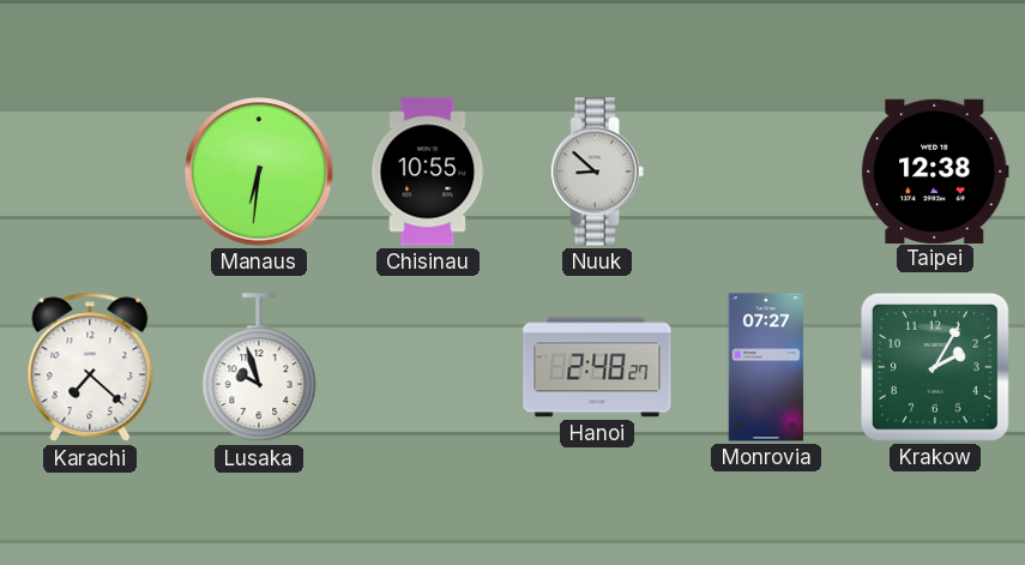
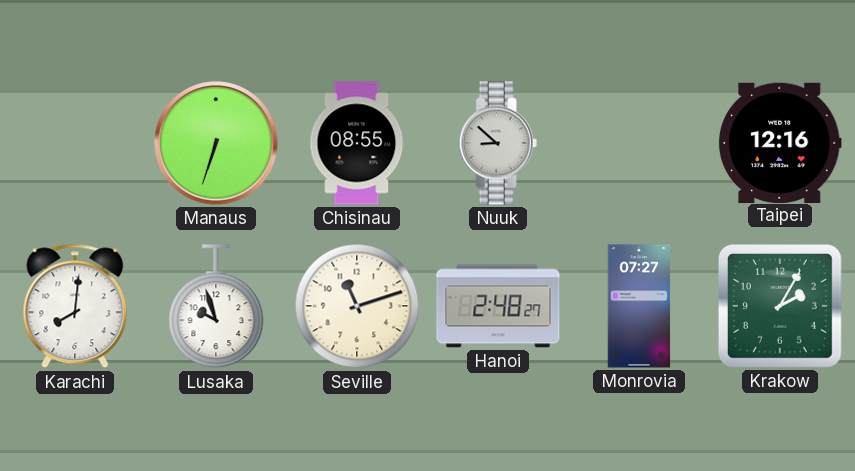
Manaus: 6:31 -> 6:33
Chisinau: 10:55 -> 08:55
Taipei: 12:38 -> 12:16
Karachi: 7:22 -> 8:01
Seville: none -> 11:12
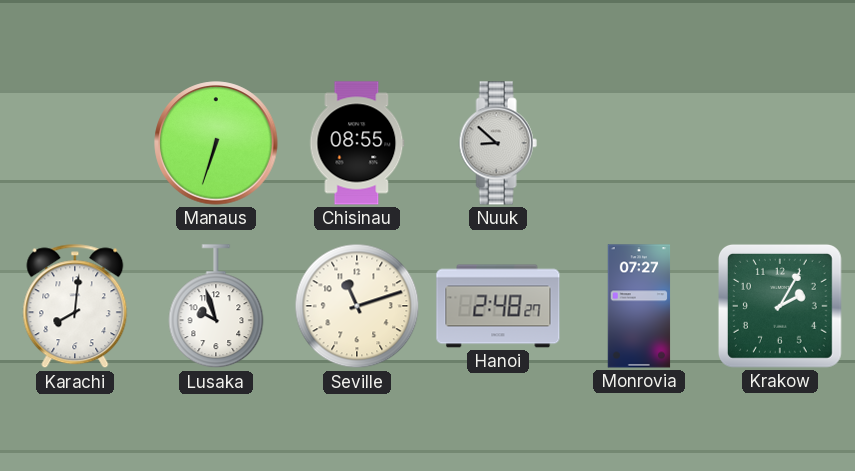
Taipei: 12:16 -> none
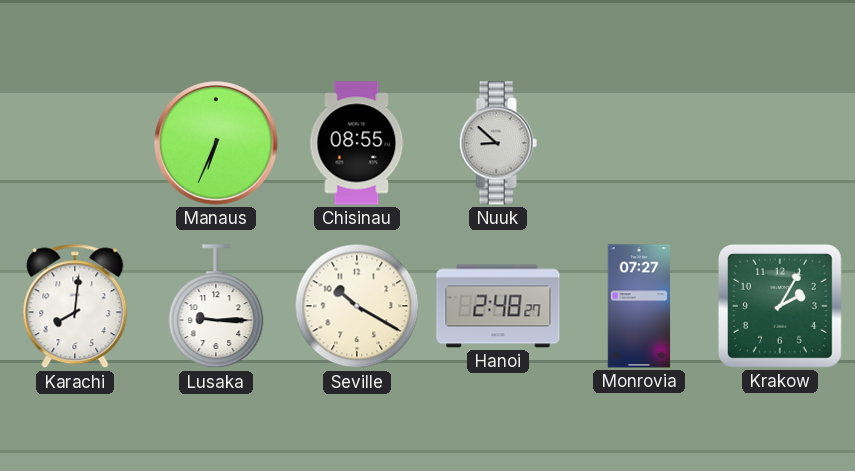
Manaus: 6:33 -> 6:34
Lusaka: 9:57 -> 9:15
Seville: 11:12 -> 10:20
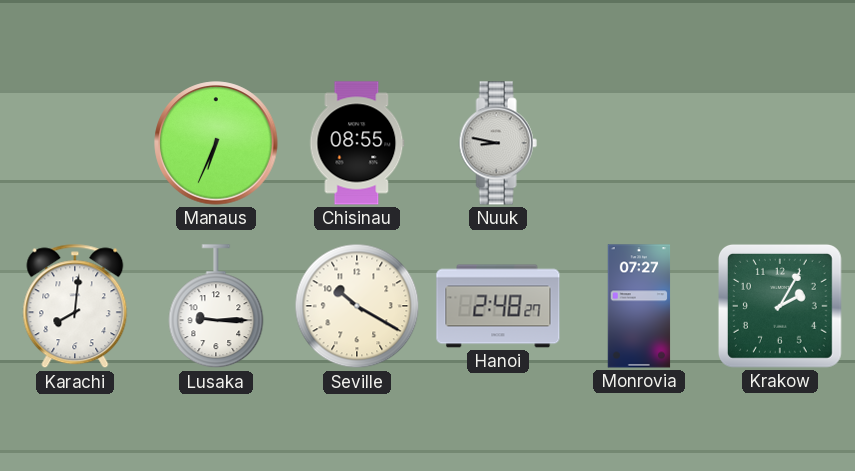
Nuuk: 8:52 -> 8:47
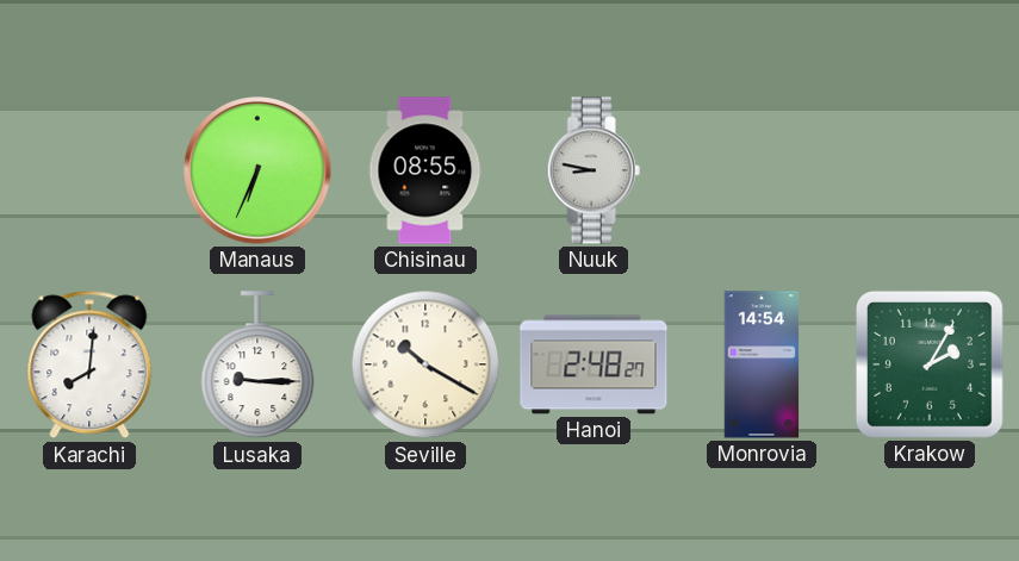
Monrovia: 07:27 -> 14:54
